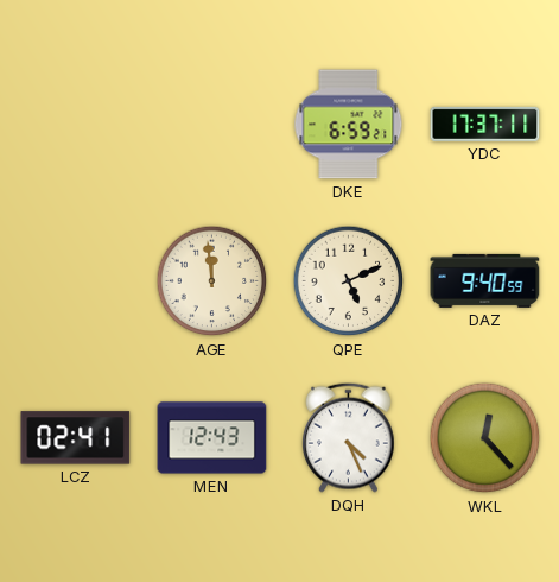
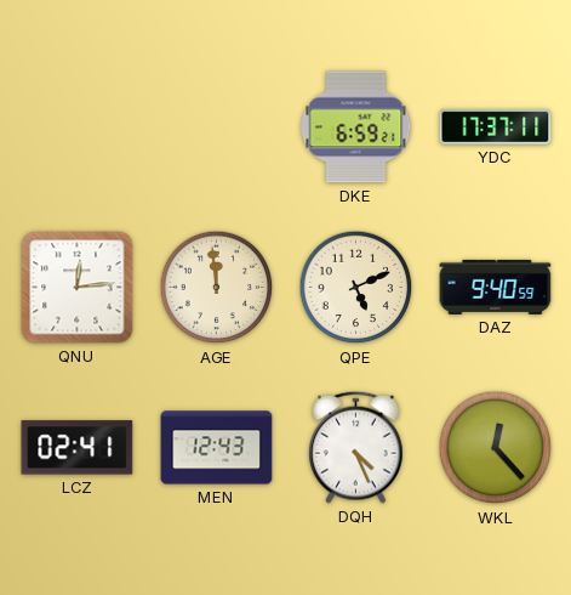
QNU: none -> 12:14
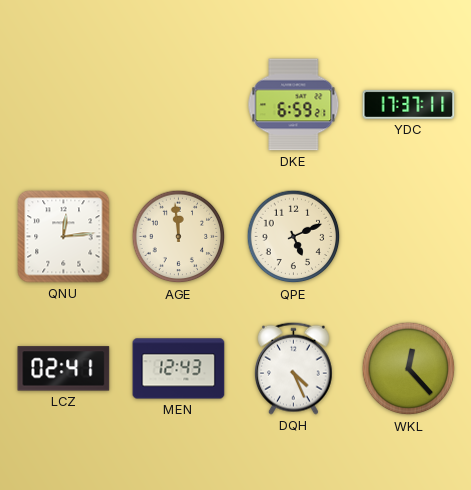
DAZ: 9:40 -> none
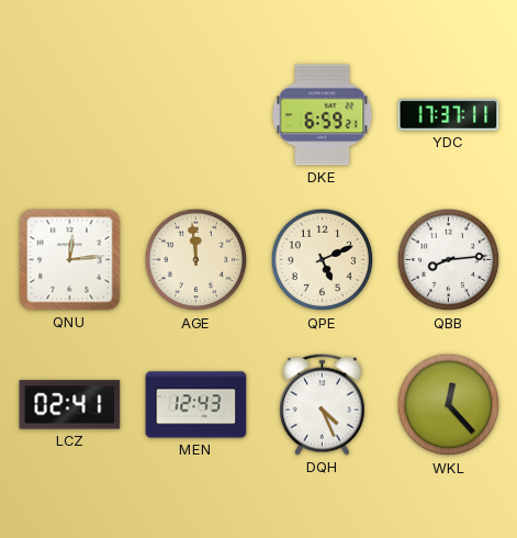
QBB: none -> 8:14
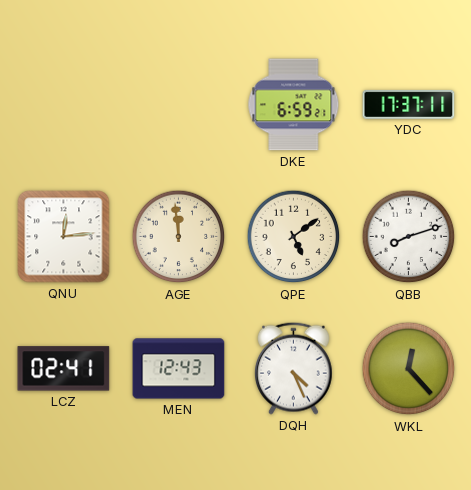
QPE: 5:11 -> 5:09
QBB: 8:14 -> 8:12
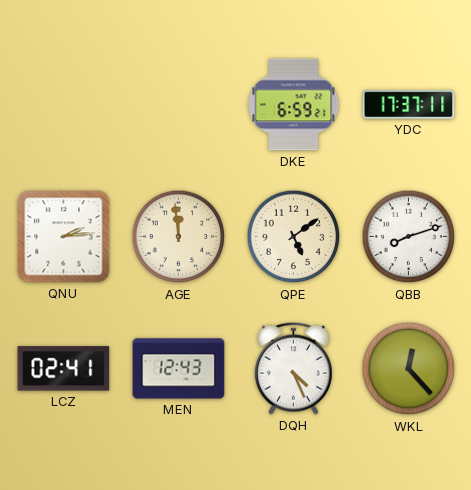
QNU: 12:14 -> 2:14
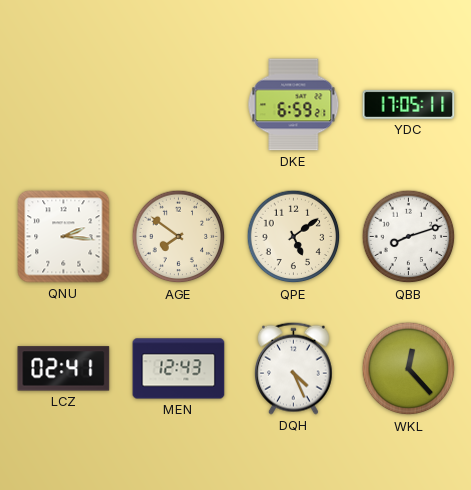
YDC: 17:37 -> 17:05
QNU: 2:14 -> 2:16
AGE: 11:59 -> 7:51
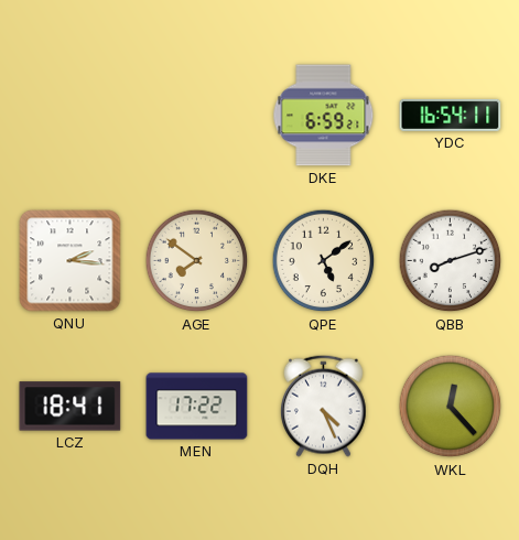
YDC: 17:05 -> 16:54
LCZ: 02:41 -> 18:41
MEN: 12:43 -> 17:22
